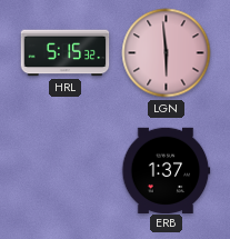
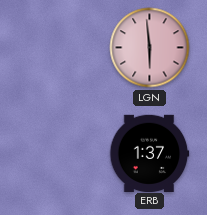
HRL: 5:15 -> none
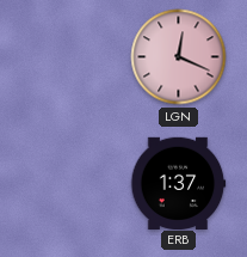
LGN: 5:59 -> 12:19
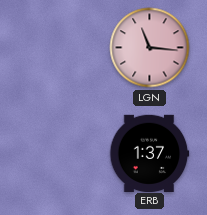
LGN: 12:19 -> 11:16
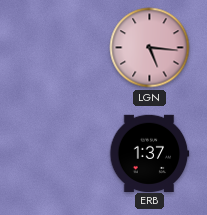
LGN: 11:16 -> 5:16
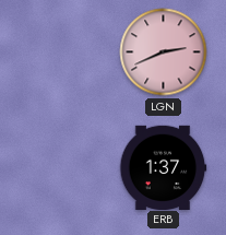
LGN: 5:16 -> 2:41
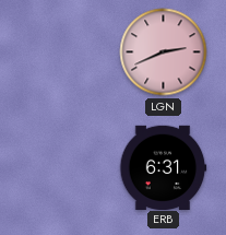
ERB: 1:37 -> 6:31
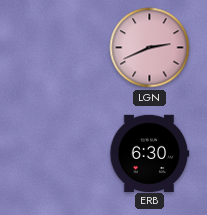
ERB: 6:31 -> 6:30
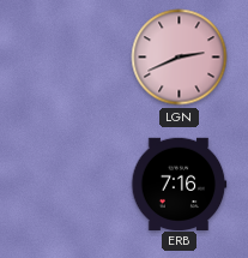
ERB: 6:30 -> 7:16
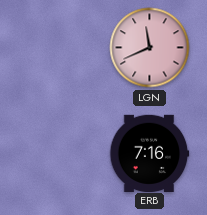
LGN: 2:41 -> 11:41
